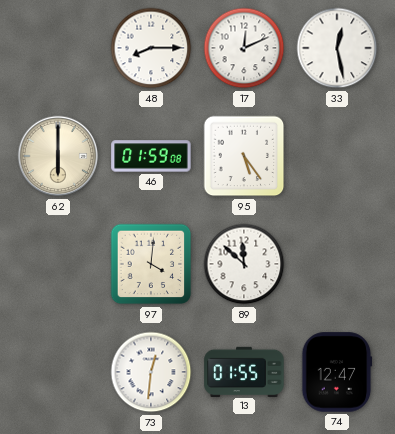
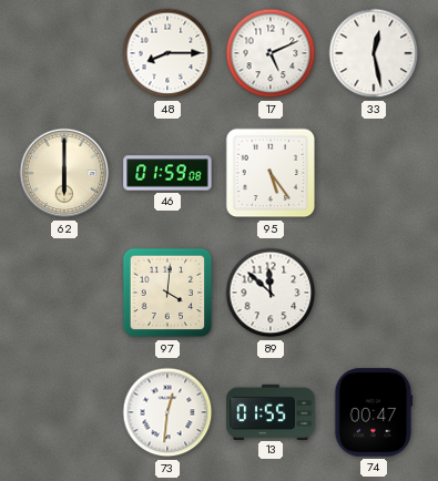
17: 12:11 -> 5:11
74: 12:47 -> 00:47
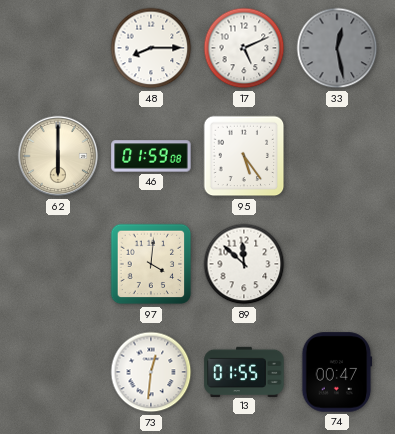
33 dial: white -> grey
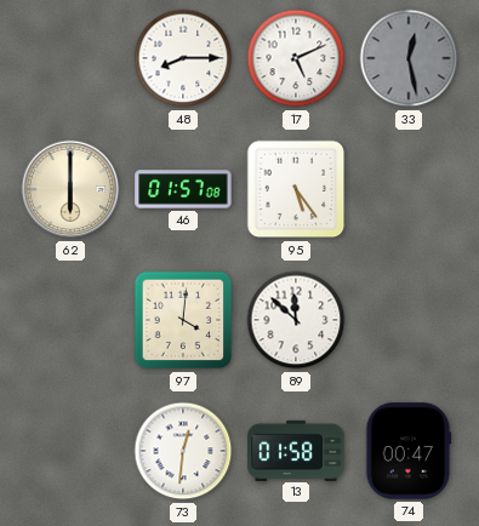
46: 01:59 -> 01:57
13: 01:55 -> 01:58
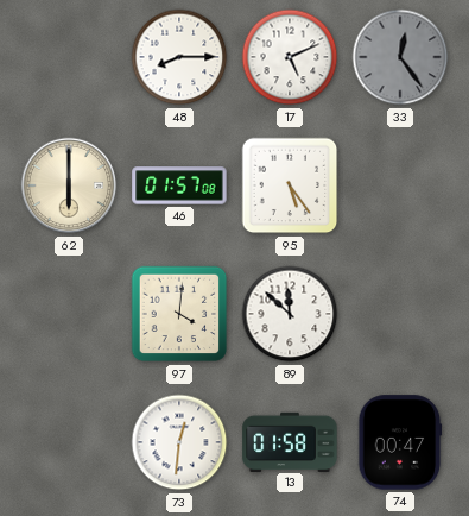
33: 12:28 -> 12:24
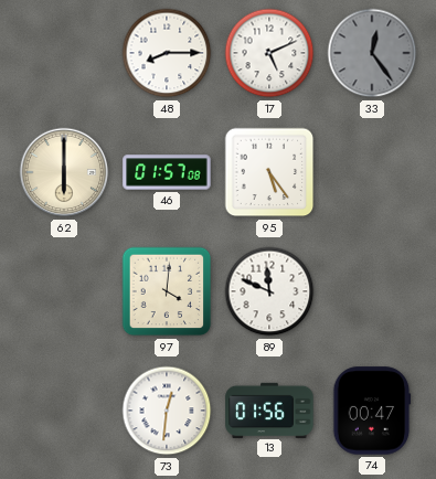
89: 11:52 -> 11:49
13: 01:58 -> 01:56
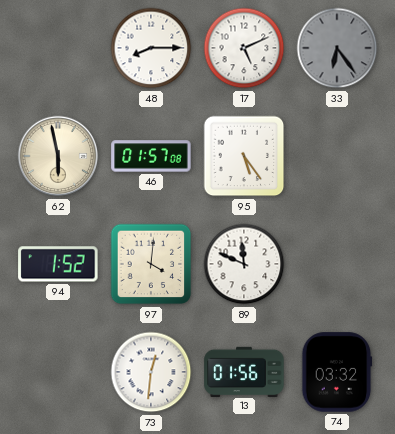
33: 12:24 -> 6:24
62: 6:00 -> 5:58
94: none -> 1:52
74: 00:47 -> 03:32
